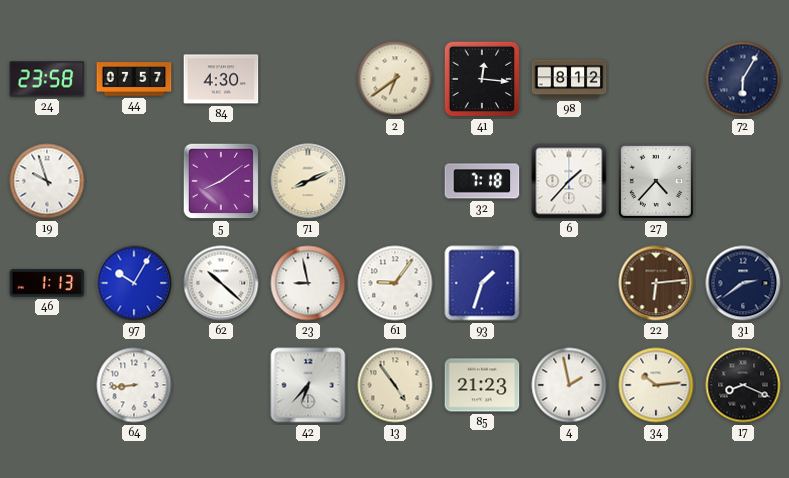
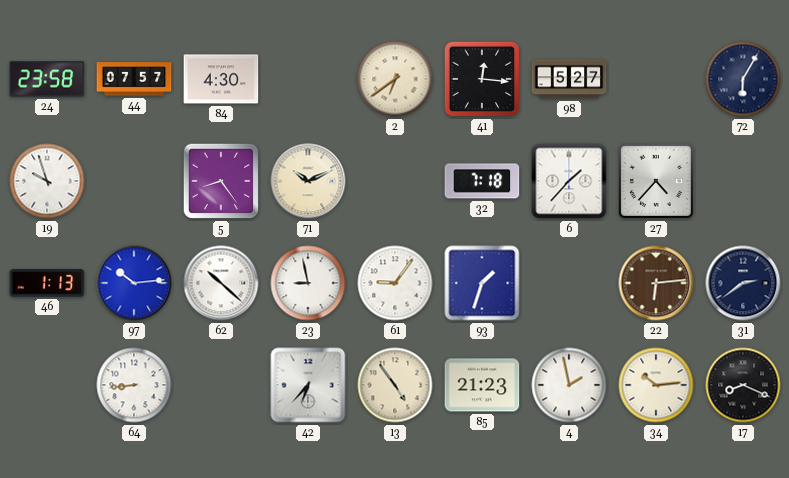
98: 8:12 -> 5:27
5: 8:09 -> 8:24
71: 8:11 -> 10:11
97: 10:05 -> 10:14
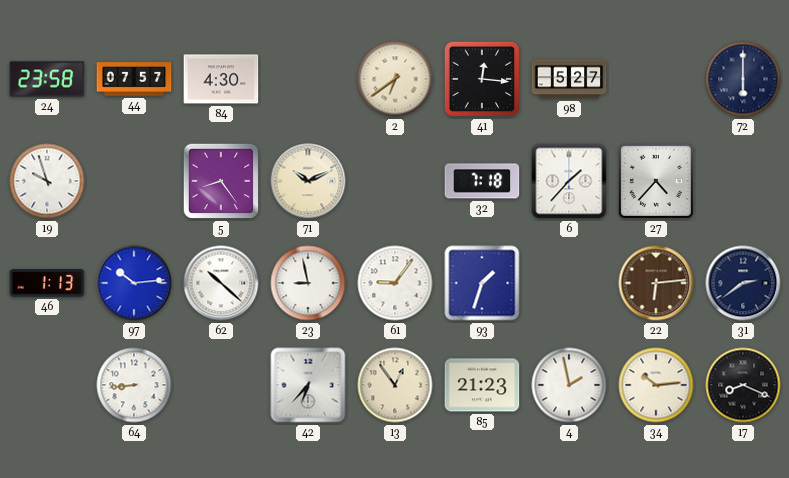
72: 6:05 -> 6:00
13: 4:54 -> 12:54
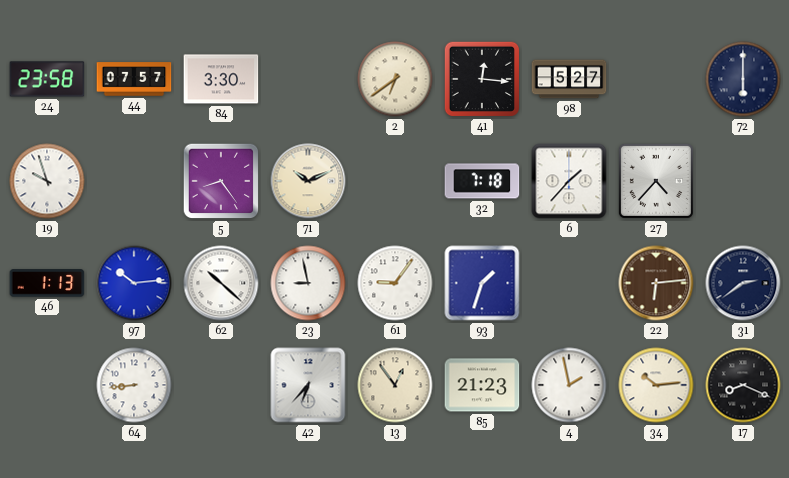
84: 4:30 -> 3:30
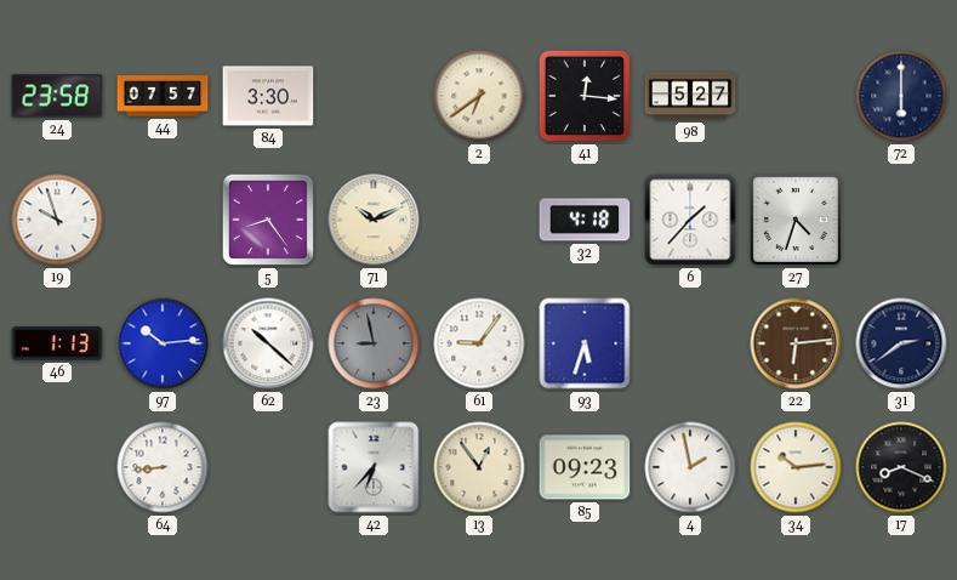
32: 7:18 -> 4:18
27: 4:37 -> 4:33
23 dial: white -> grey
93: 1:33 -> 5:33
85: 21:23 -> 09:23
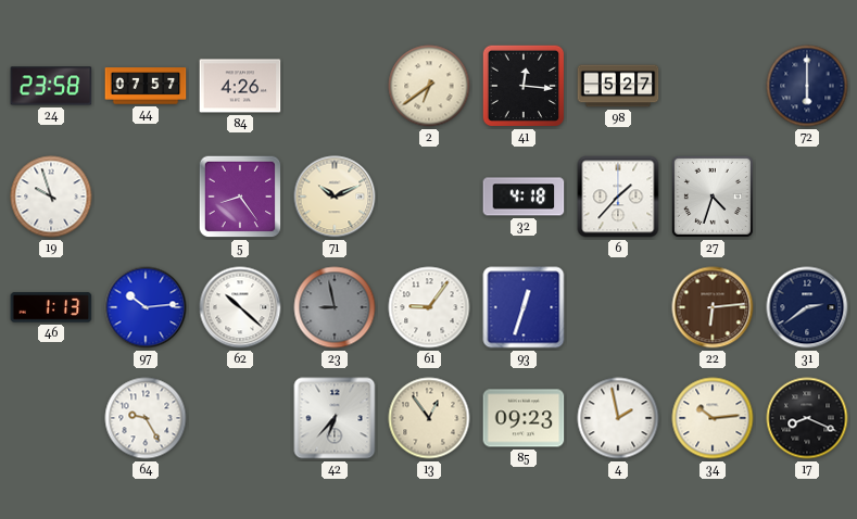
84: 3:30 -> 4:26
93: 5:33 -> 12:33
64: 8:44 -> 9:25
